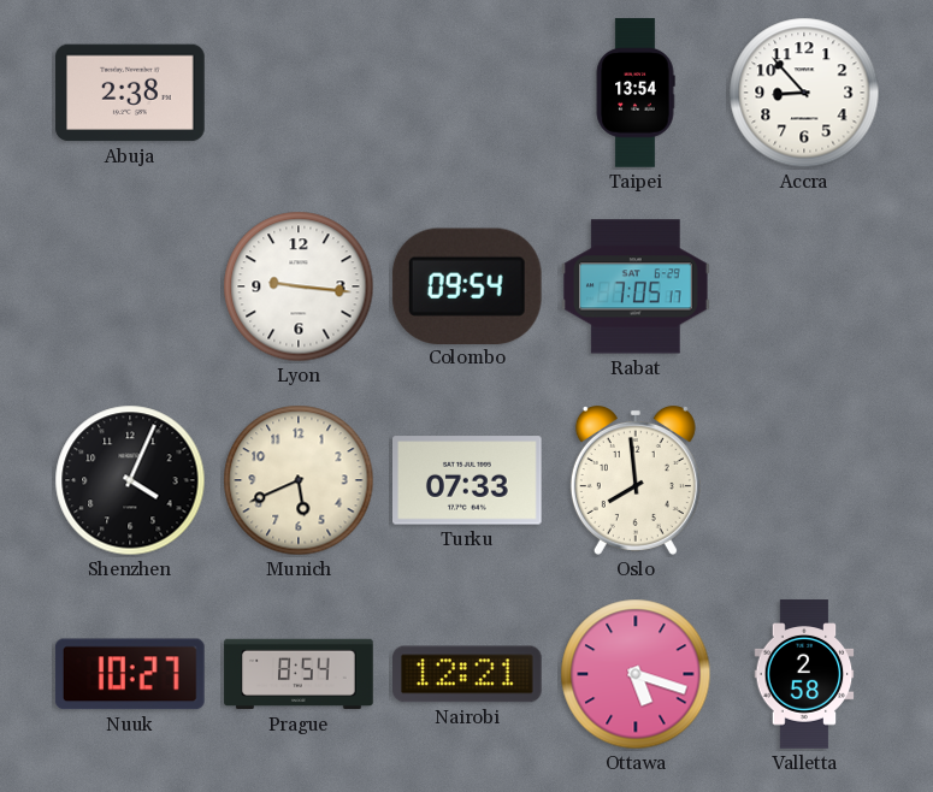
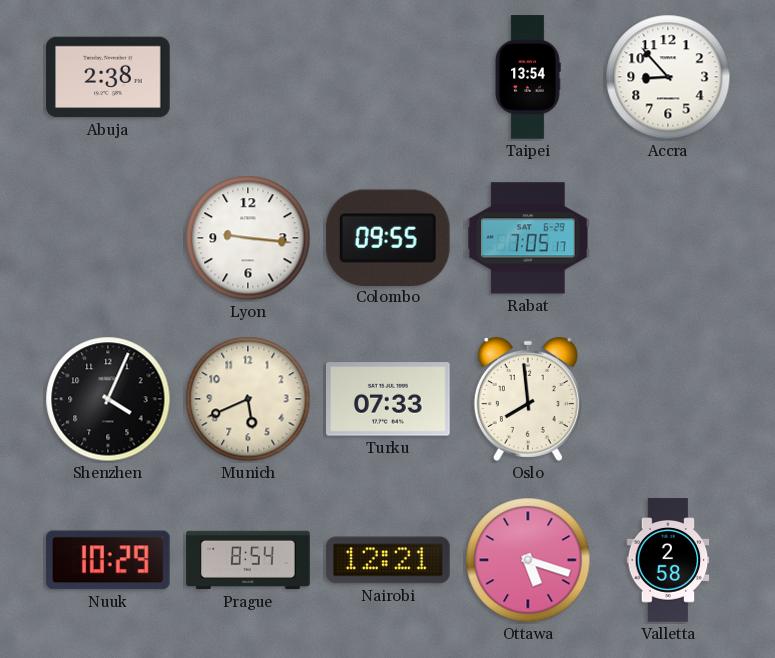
Colombo: 09:54 -> 09:55
Nuuk: 10:27 -> 10:29
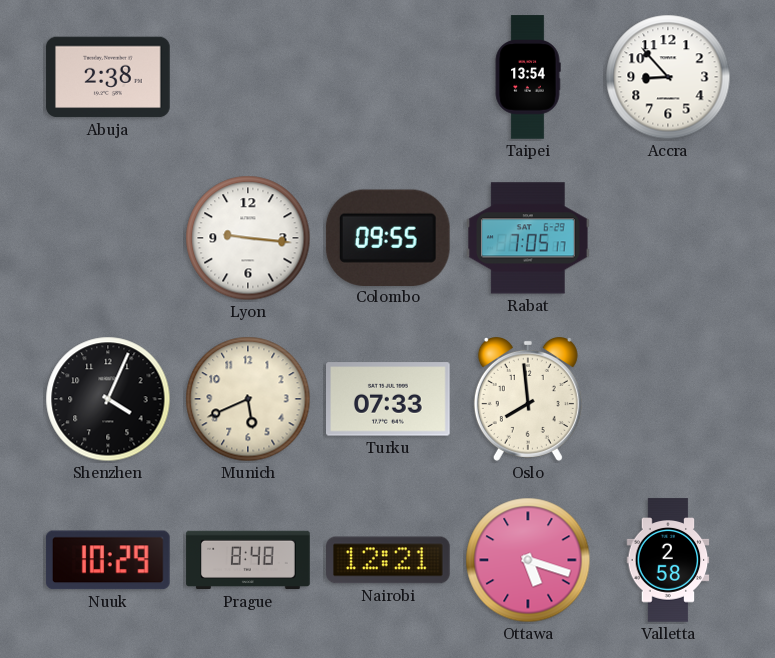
Prague: 8:54 -> 8:48
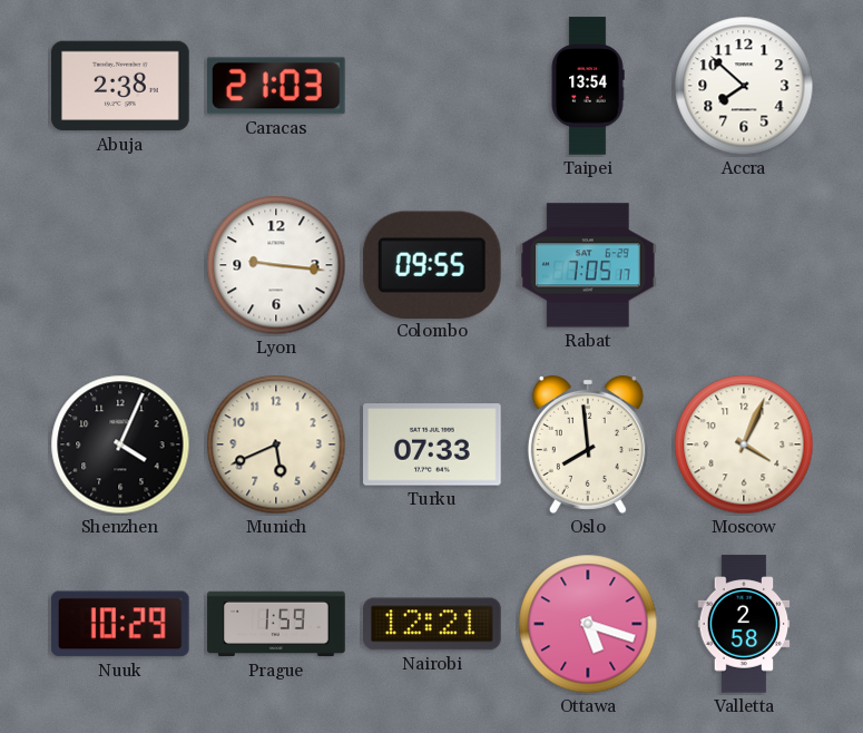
Caracas: none -> 21:03
Accra: 8:53 -> 7:52
Moscow: none -> 4:04
Prague: 8:48 -> 1:59
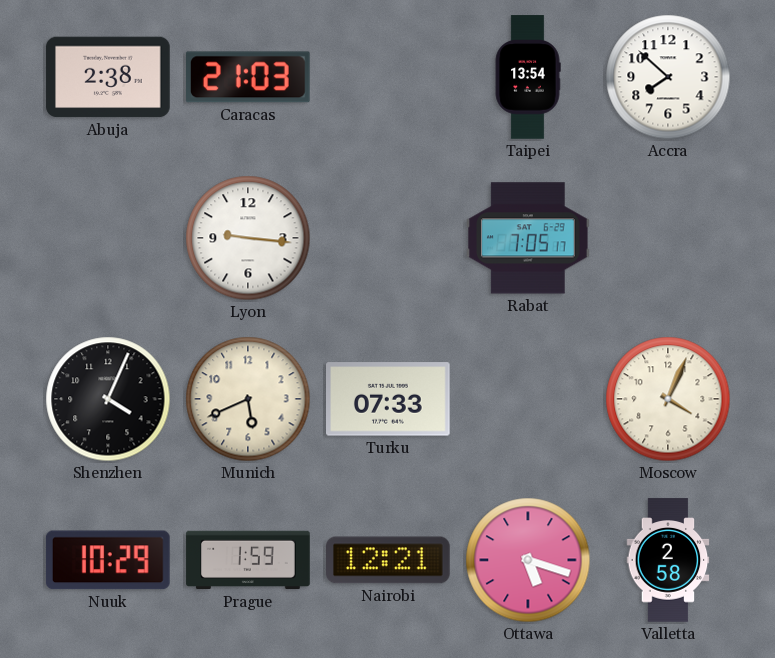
Colombo: 09:55 -> none
Oslo: 7:59 -> none
